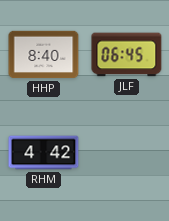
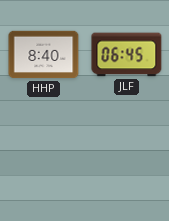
RHM: 4:42 -> none
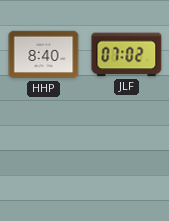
JLF: 06:45 -> 07:02
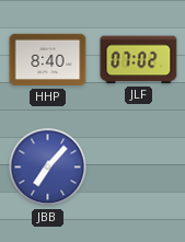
JBB: none -> 7:07
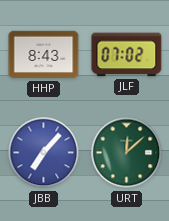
HHP: 8:40 -> 8:43
URT: none -> 12:08
